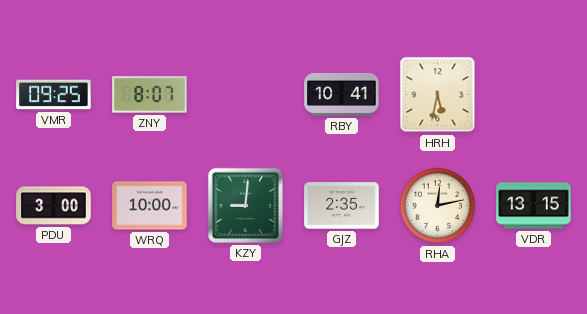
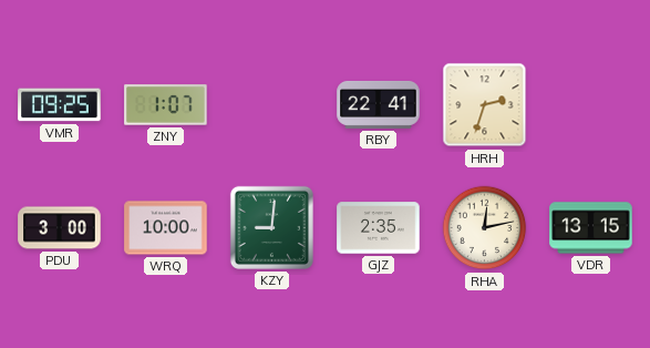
ZNY: 8:07 -> 1:07
RBY: 10:41 -> 22:41
HRH: 5:32 -> 2:33
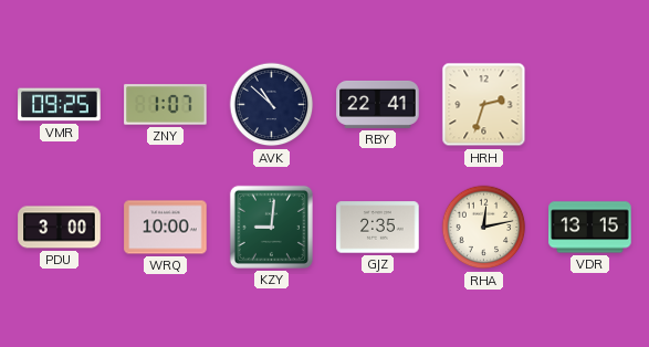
AVK: none -> 10:52
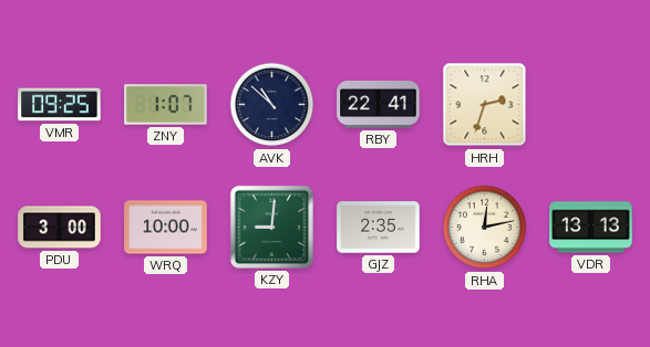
VDR: 13:15 -> 13:13
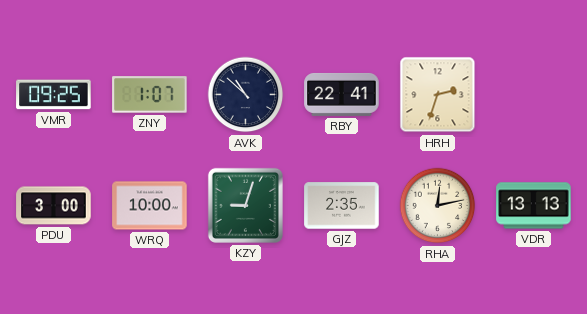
KZY: 9:01 -> 9:03
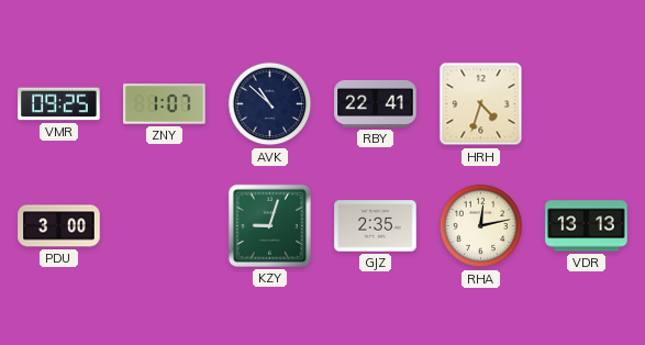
HRH: 2:33 -> 4:33
WRQ: 10:00 -> none
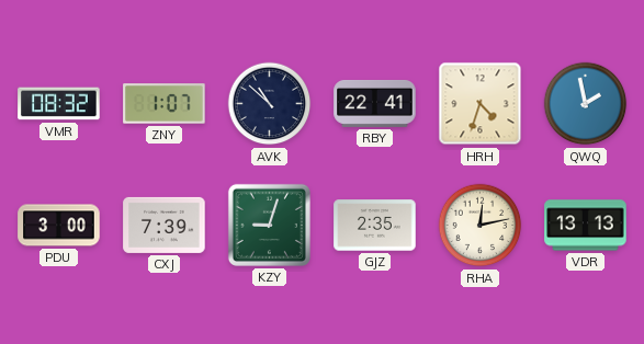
VMR: 09:25 -> 08:32
QWQ: none -> 1:58
CXJ: none -> 7:39
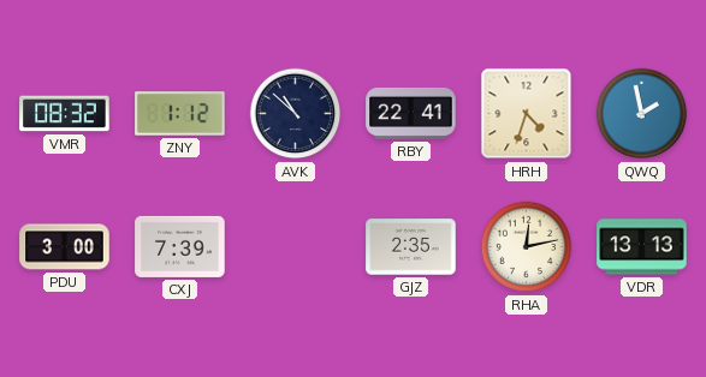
ZNY: 1:07 -> 1:12
KZY: 9:03 -> none
